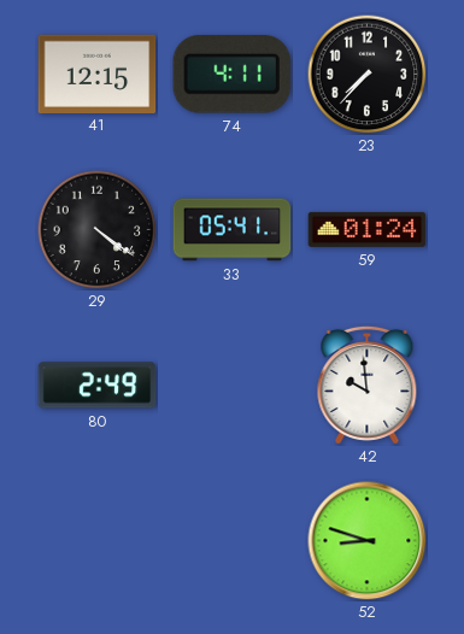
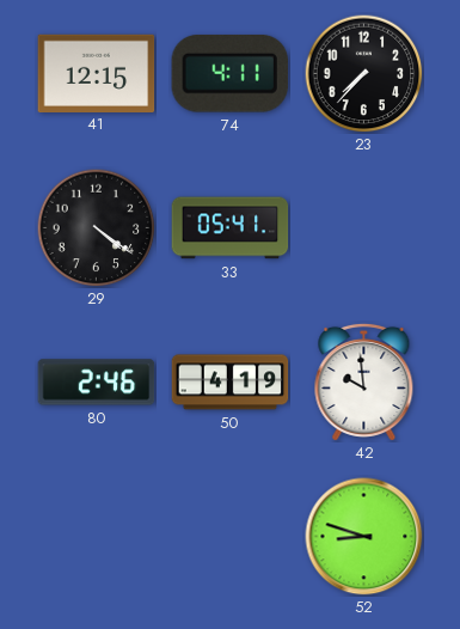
59: 01:24 -> none
80: 2:49 -> 2:46
50: none -> 4:19
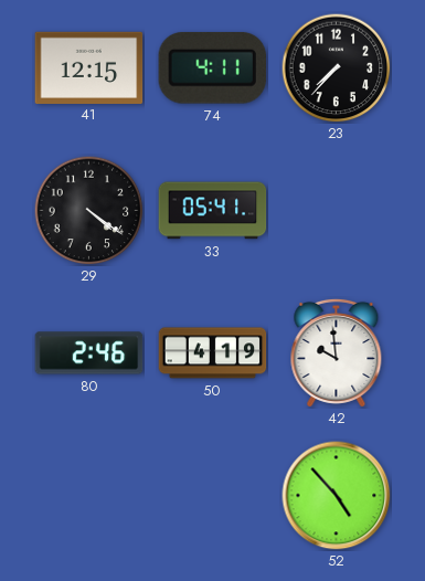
52: 8:48 -> 4:53
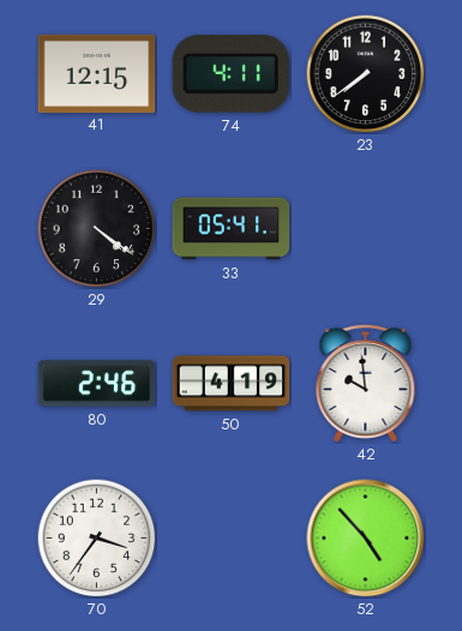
23: 7:37 -> 7:39
70: none -> 3:36
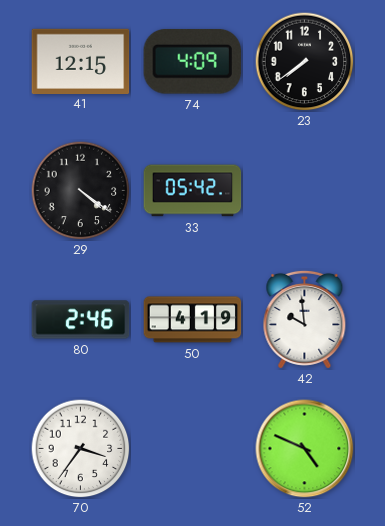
74: 4:11 -> 4:09
33: 05:41 -> 05:42
52: 4:53 -> 4:49
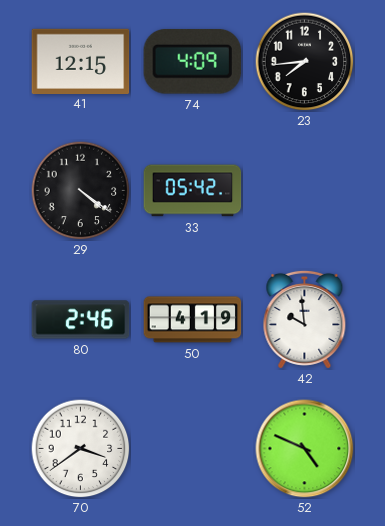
23: 7:39 -> 7:44
70: 3:36 -> 3:39
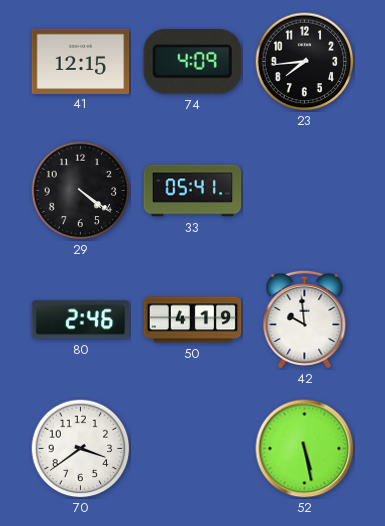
33: 05:42 -> 05:41
52: 4:49 -> 5:28
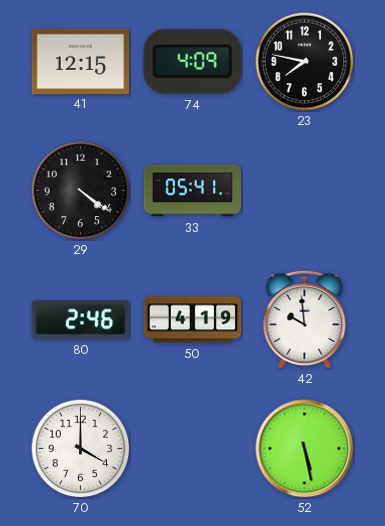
23: 7:44 -> 7:47
70: 3:39 -> 4:00
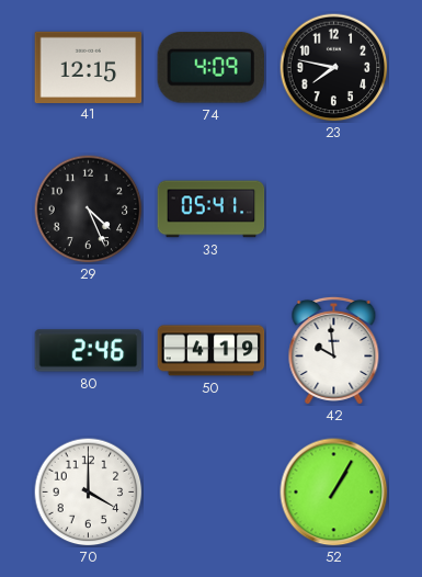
29: 4:21 -> 4:26
52: 5:28 -> 1:05
